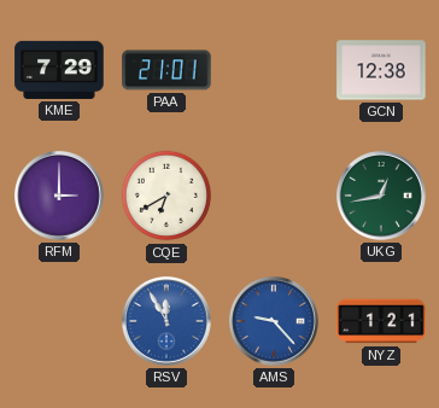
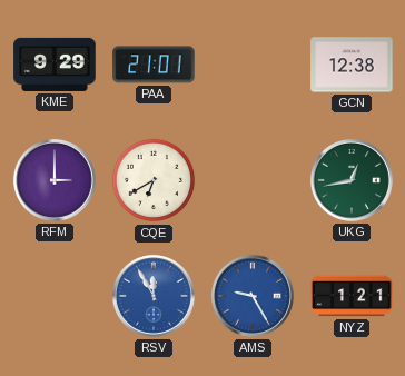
KME: 7:29 -> 9:29
AMS: 9:23 -> 9:25
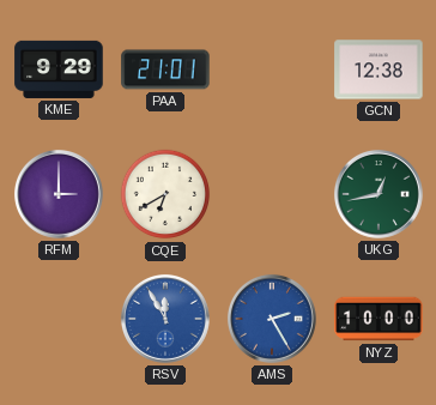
AMS: 9:25 -> 2:25
NYZ: 1:21 -> 10:00
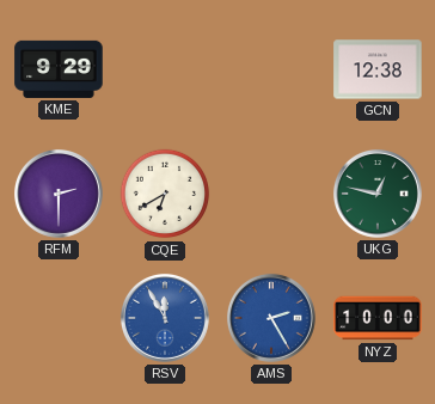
PAA: 21:01 -> none
RFM: 3:00 -> 2:30
UKG: 12:43 -> 12:47
